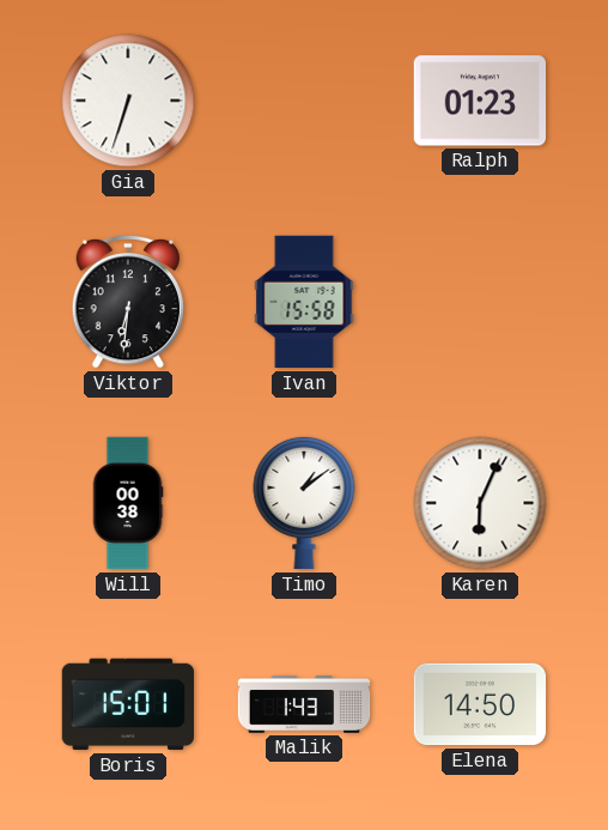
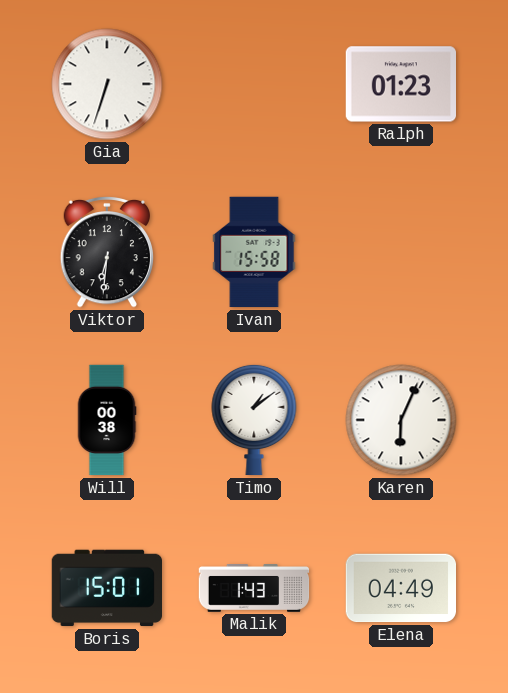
Elena: 14:50 -> 04:49
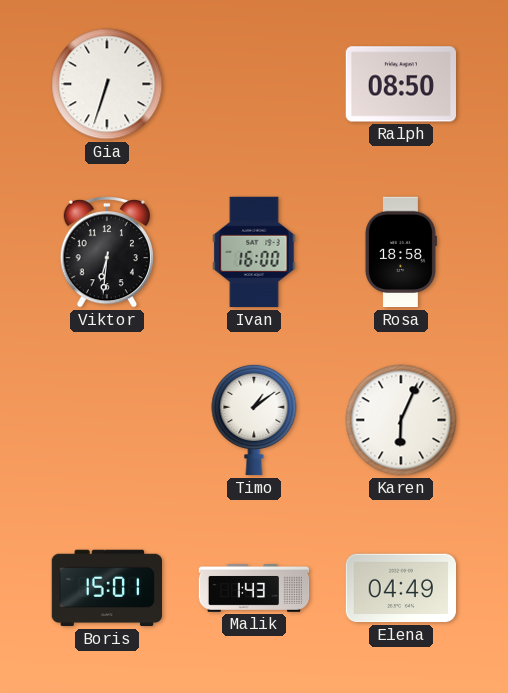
Ralph: 01:23 -> 08:50
Ivan: 15:58 -> 16:00
Rosa: none -> 18:58
Will: 00:38 -> none
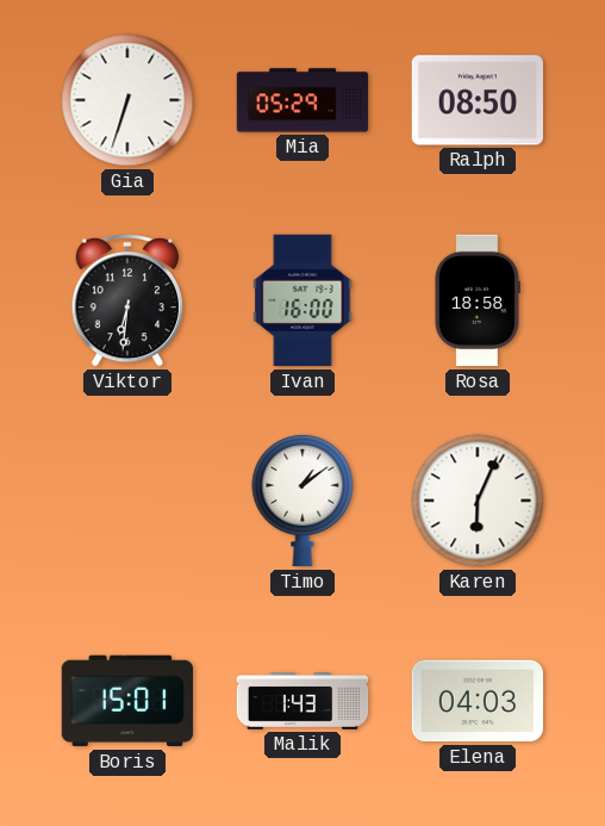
Mia: none -> 05:29
Elena: 04:49 -> 04:03
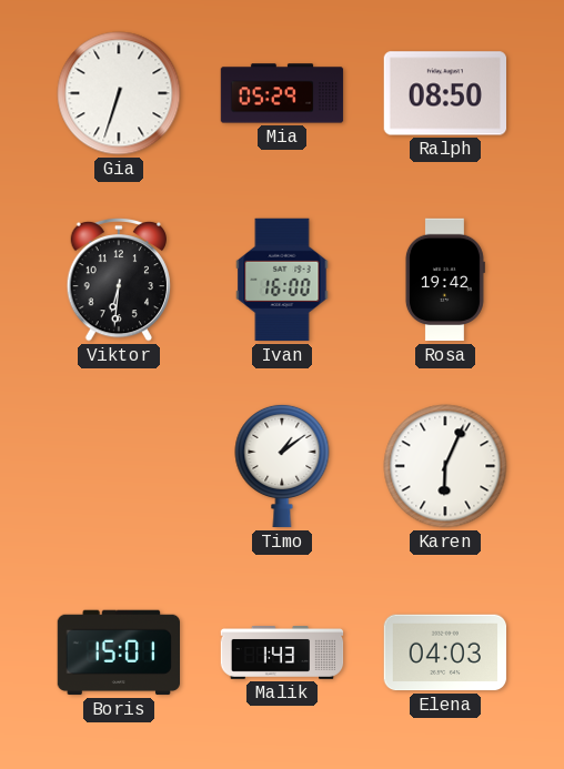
Rosa: 18:58 -> 19:42
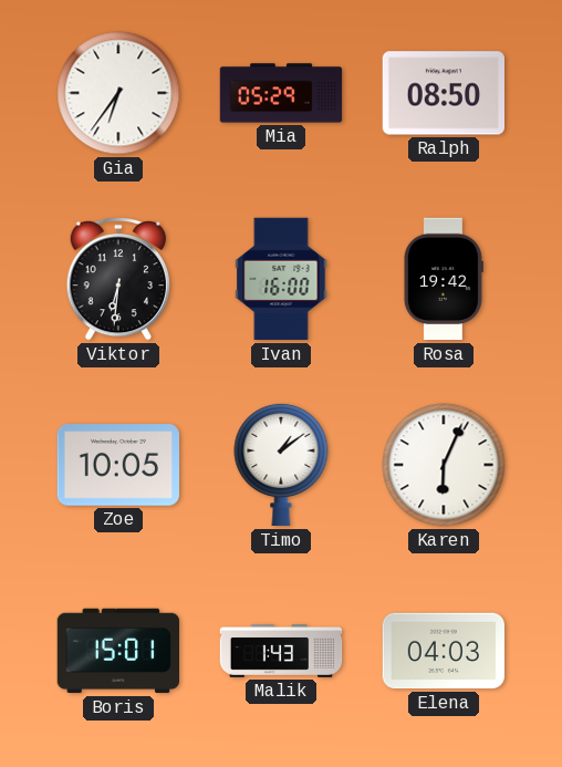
Gia: 6:33 -> 6:36
Zoe: none -> 10:05
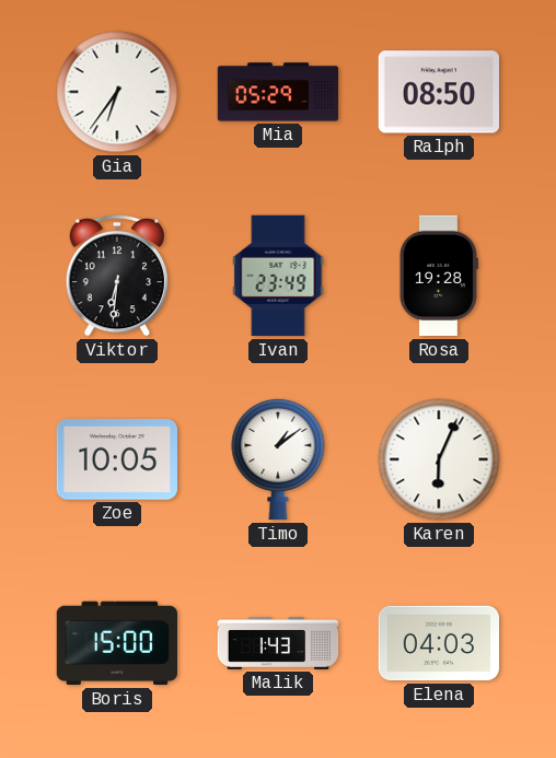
Ivan: 16:00 -> 23:49
Rosa: 19:42 -> 19:28
Boris: 15:01 -> 15:00
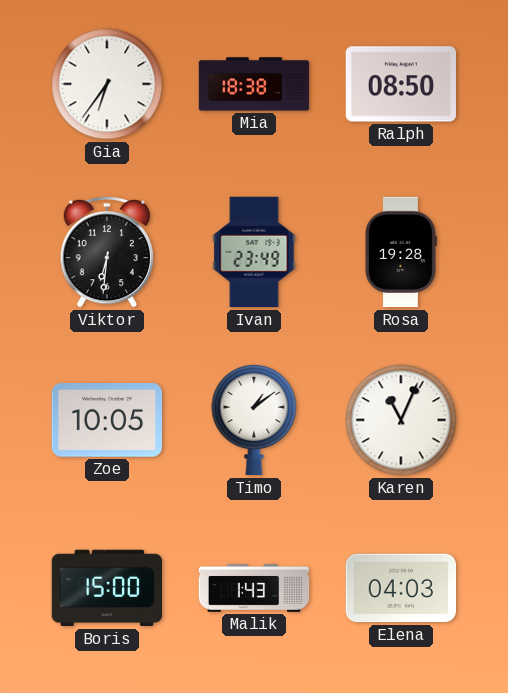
Mia: 05:29 -> 18:38
Karen: 6:04 -> 11:04
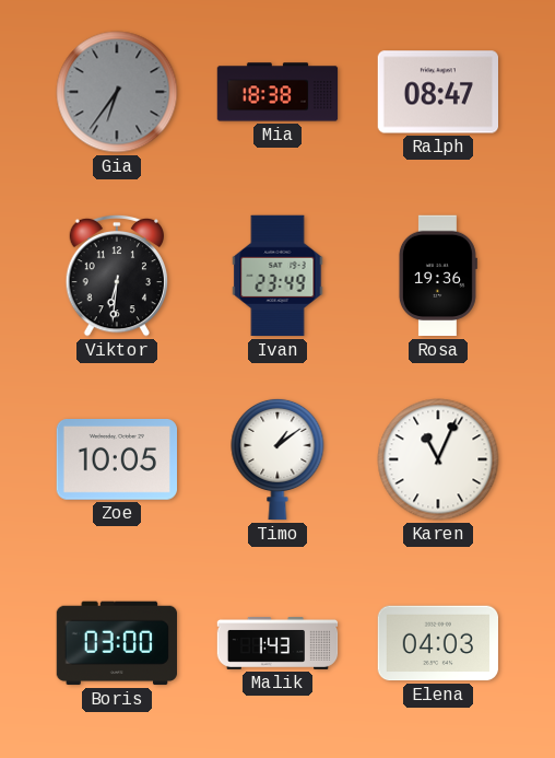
Gia dial: white -> grey
Ralph: 08:50 -> 08:47
Rosa: 19:28 -> 19:36
Boris: 15:00 -> 03:00
